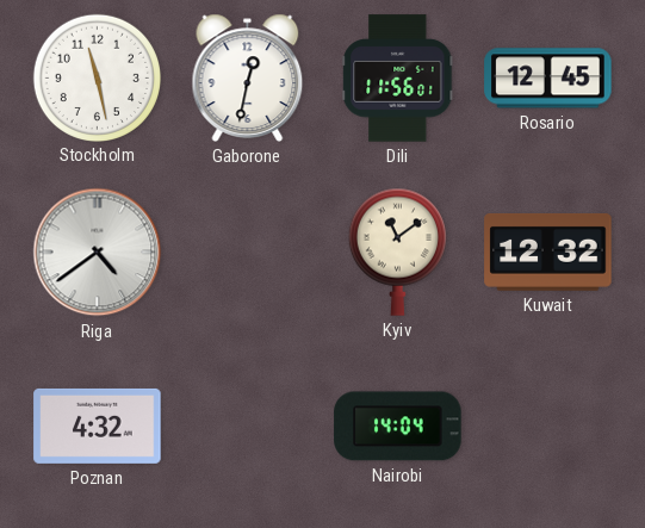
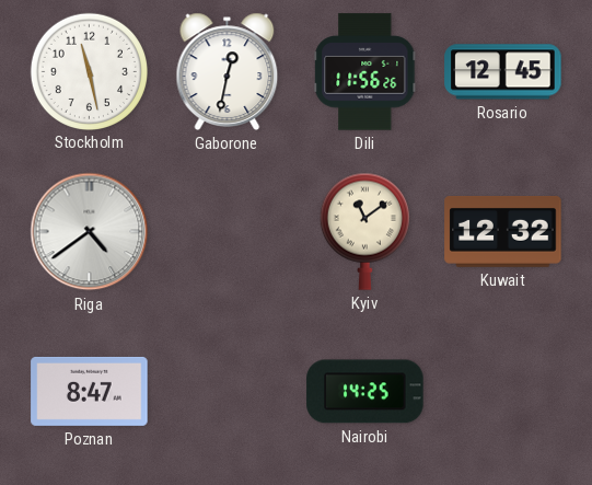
Dili: 11:56:01 -> 11:56:26
Poznan: 4:32 -> 8:47
Nairobi: 14:04 -> 14:25
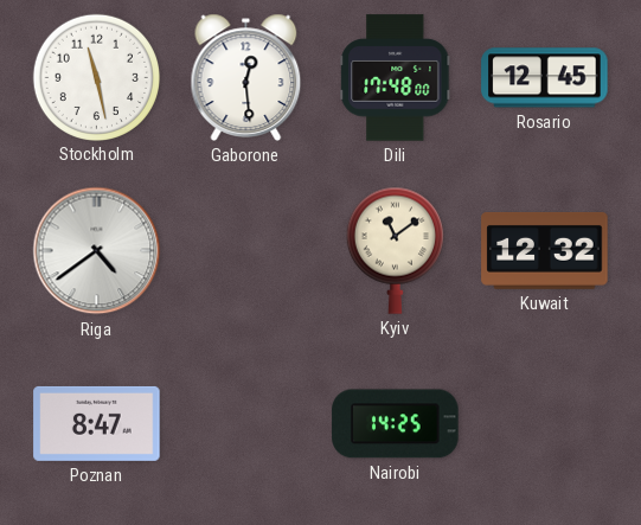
Gaborone: 12:32 -> 12:29
Dili: 11:56 -> 17:48
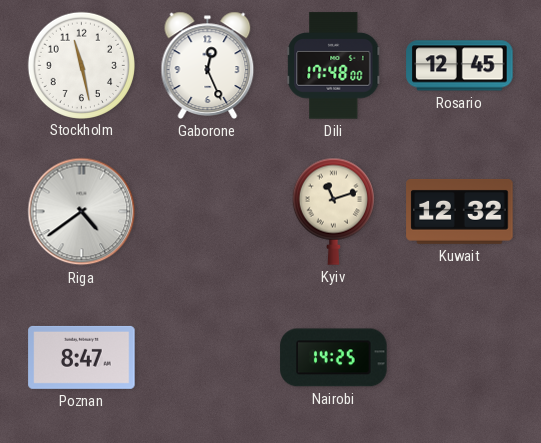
Gaborone: 12:29 -> 12:26
Kyiv: 11:09 -> 11:12
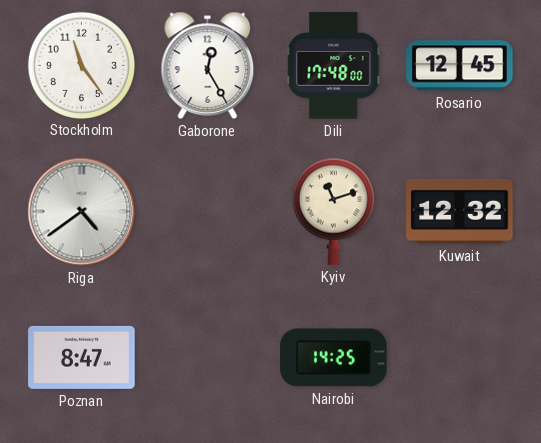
Stockholm: 11:28 -> 11:24
Gaborone: 12:26 -> 12:25
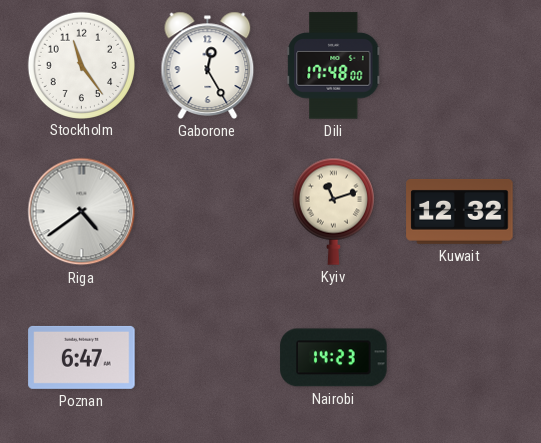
Rosario: 12:45 -> none
Poznan: 8:47 -> 6:47
Nairobi: 14:25 -> 14:23
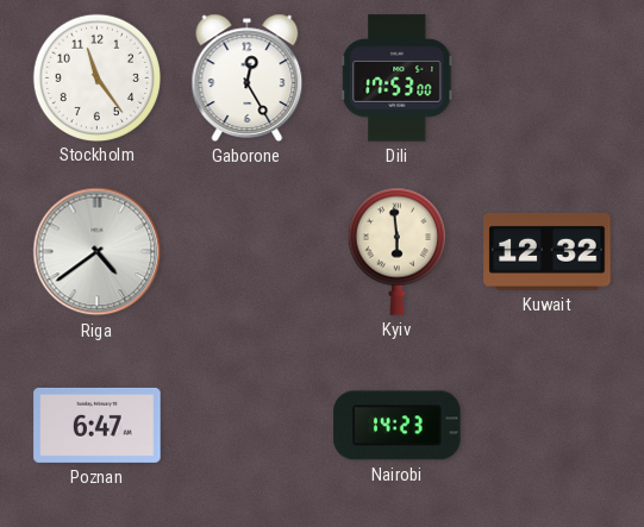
Dili: 17:48 -> 17:53
Kyiv: 11:12 -> 5:59
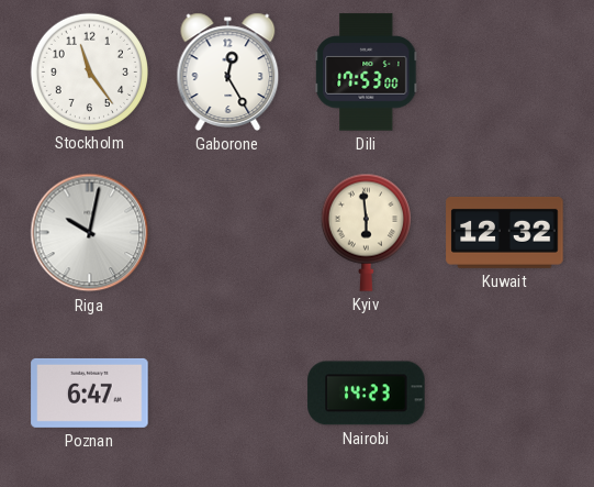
Riga: 4:39 -> 10:02
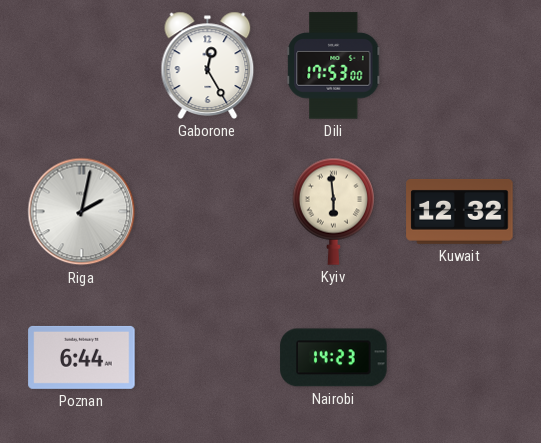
Stockholm: 11:24 -> none
Riga: 10:02 -> 2:02
Poznan: 6:47 -> 6:44
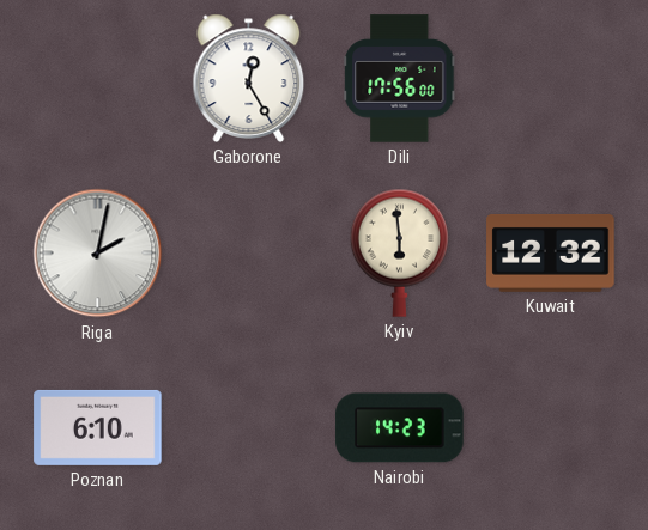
Dili: 17:53 -> 17:56
Poznan: 6:44 -> 6:10
